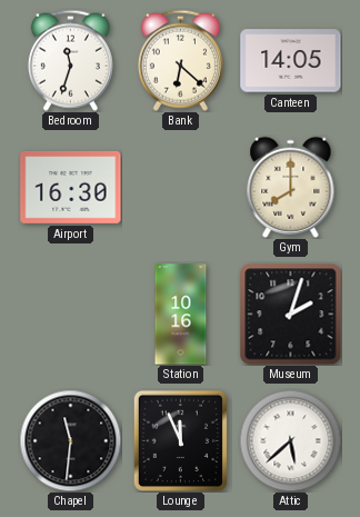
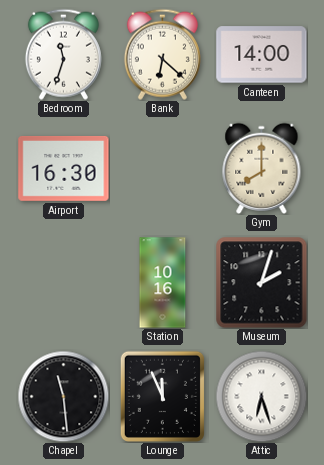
Canteen: 14:05 -> 14:00
Chapel: 11:31 -> 11:29
Attic: 5:38 -> 6:27
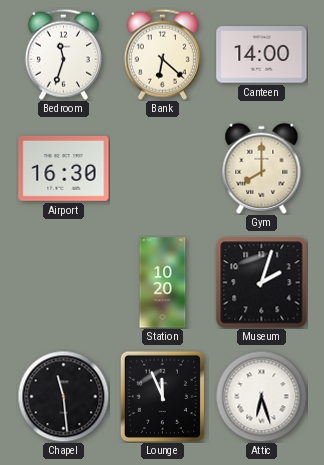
Station: 10:16 -> 10:20
